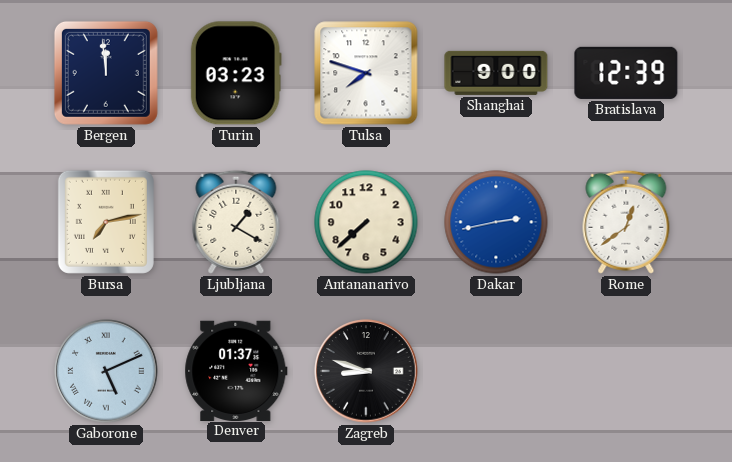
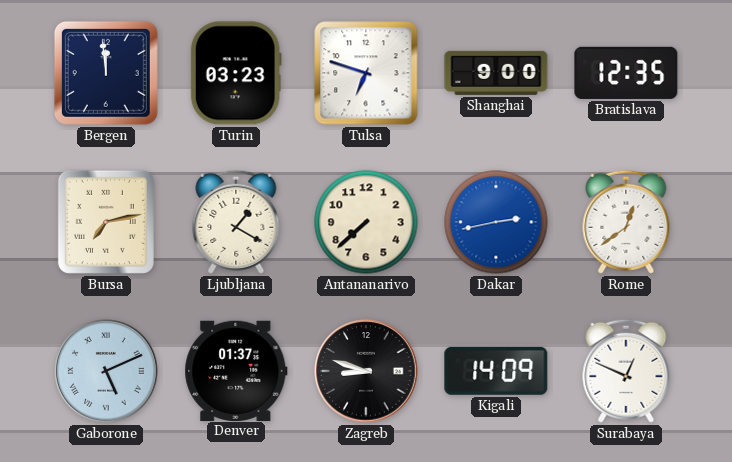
Tulsa: 7:48 -> 6:48
Bratislava: 12:39 -> 12:35
Kigali: none -> 14:09
Surabaya: none -> 12:49
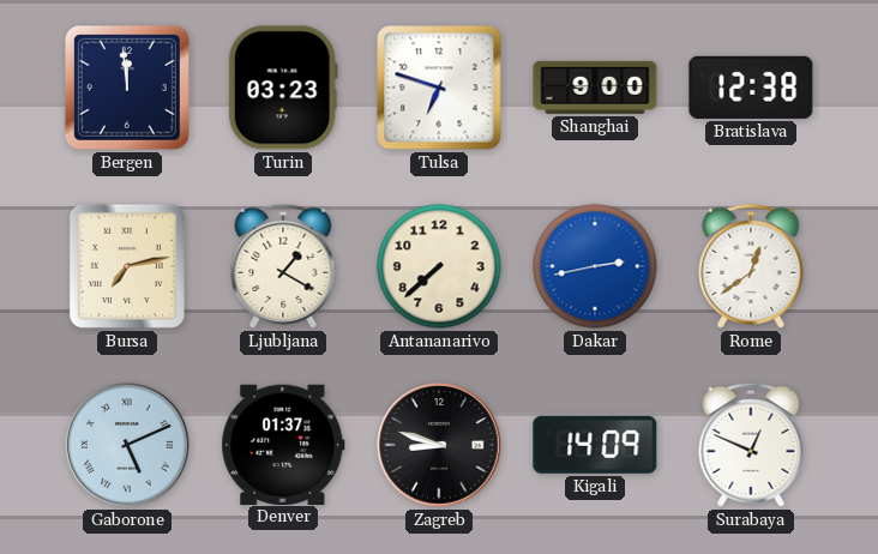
Bratislava: 12:35 -> 12:38
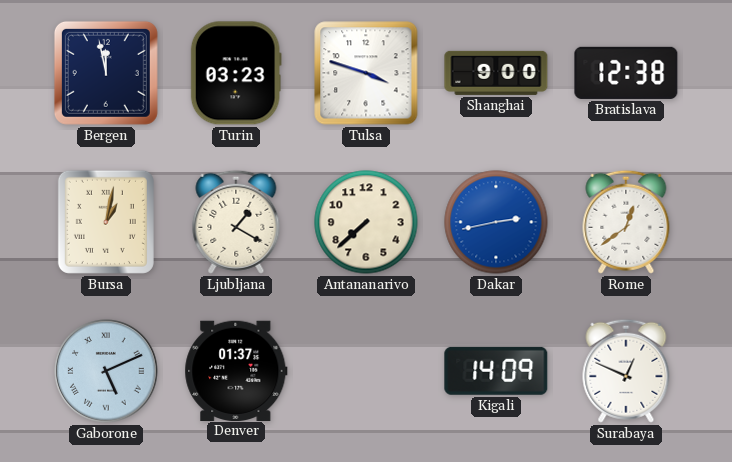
Bergen: 11:59 -> 11:58
Tulsa: 6:48 -> 3:48
Bursa: 7:13 -> 1:02
Zagreb: 8:48 -> none
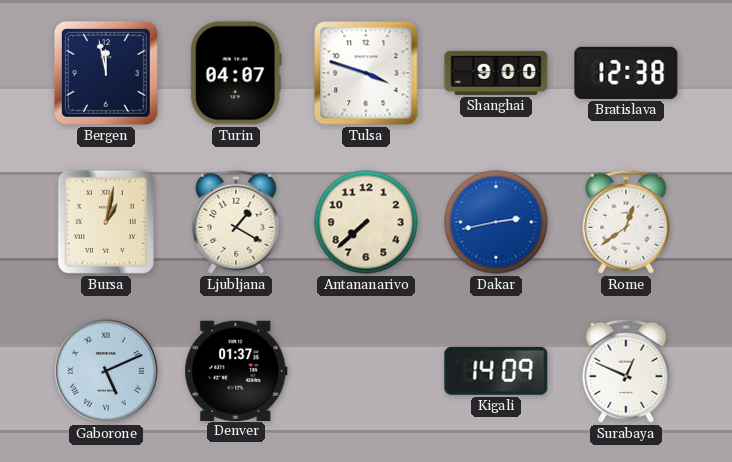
Turin: 03:23 -> 04:07
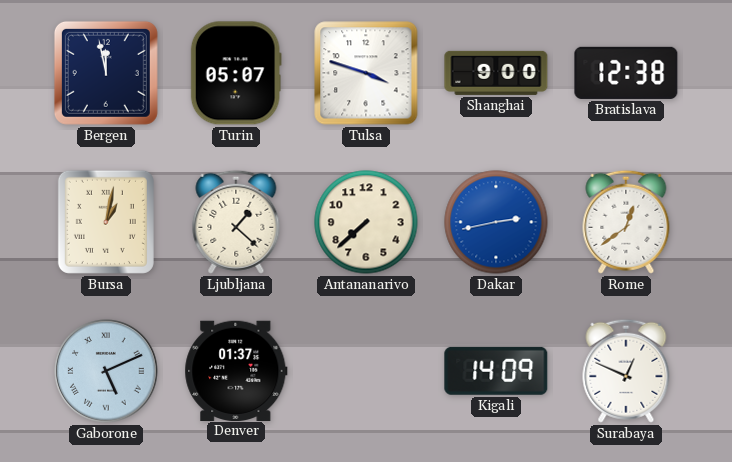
Turin: 04:07 -> 05:07
Ljubljana: 1:20 -> 1:22
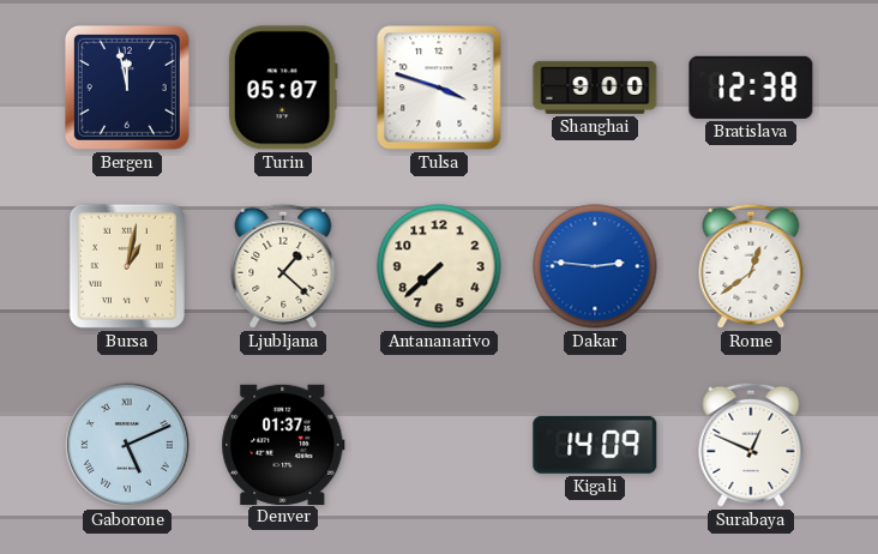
Dakar: 2:43 -> 2:46
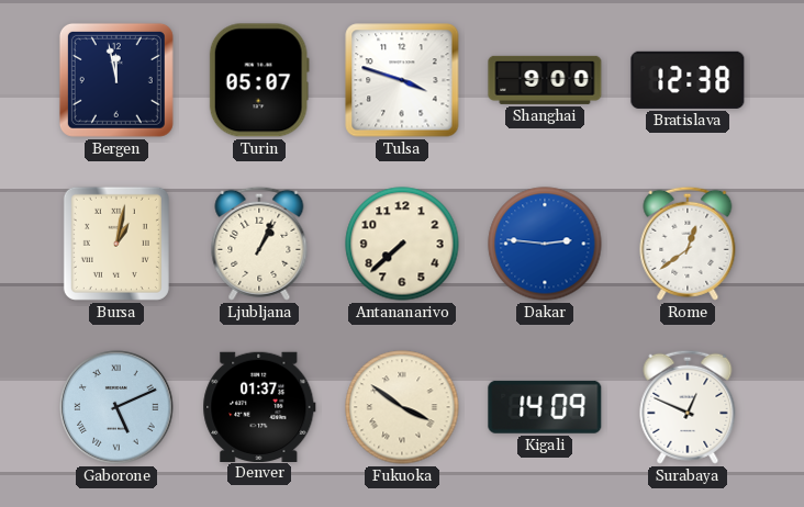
Ljubljana: 1:22 -> 1:04
Fukuoka: none -> 3:51
